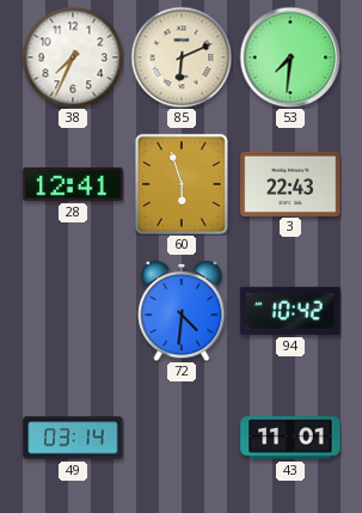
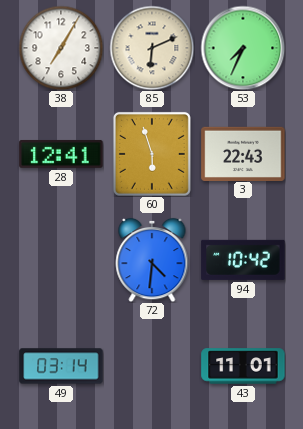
38: 7:34 -> 7:05
53: 7:31 -> 7:34
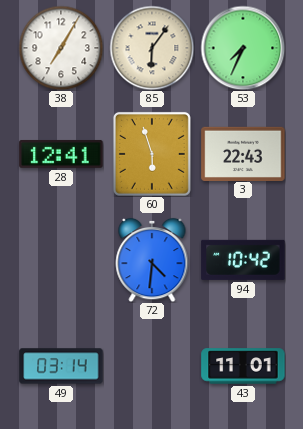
85: 6:11 -> 6:06
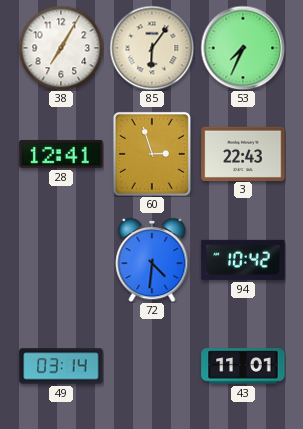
60: 5:57 -> 2:57
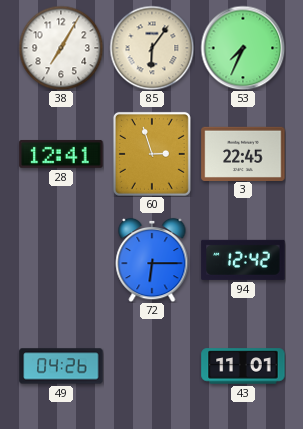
3: 22:43 -> 22:45
72: 4:31 -> 6:15
94: 10:42 -> 12:42
49: 03:14 -> 04:26
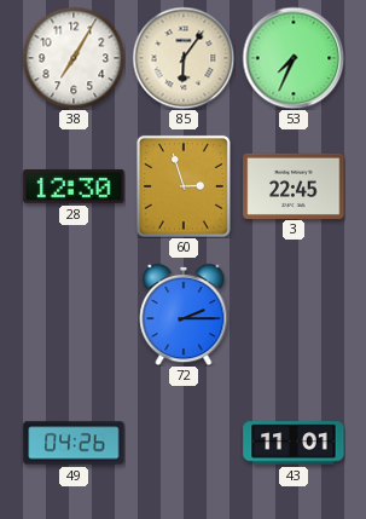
28: 12:41 -> 12:30
72: 6:15 -> 2:15
94: 12:42 -> none
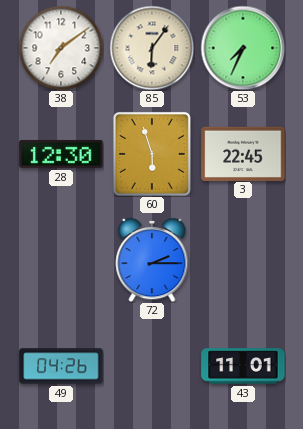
38: 7:05 -> 7:09
60: 2:57 -> 5:57
